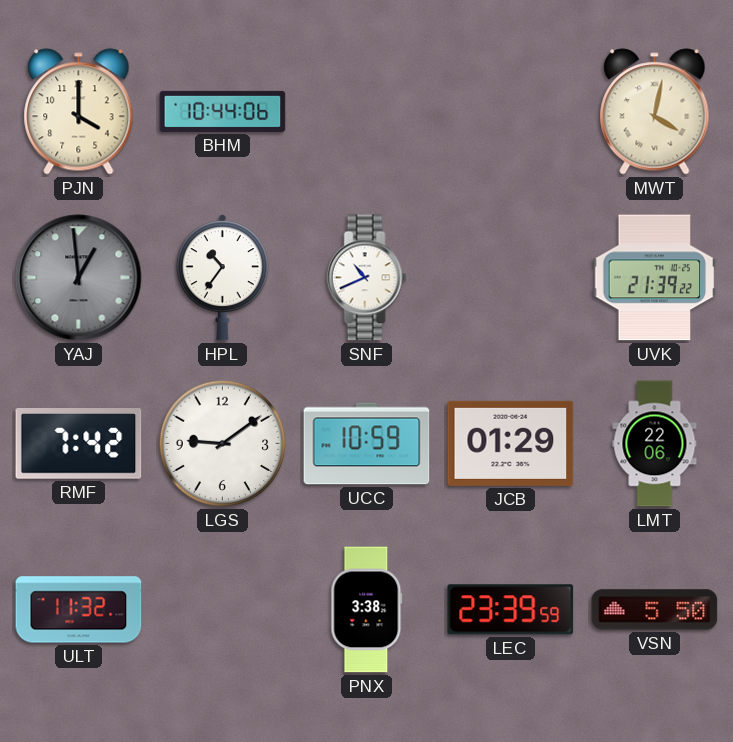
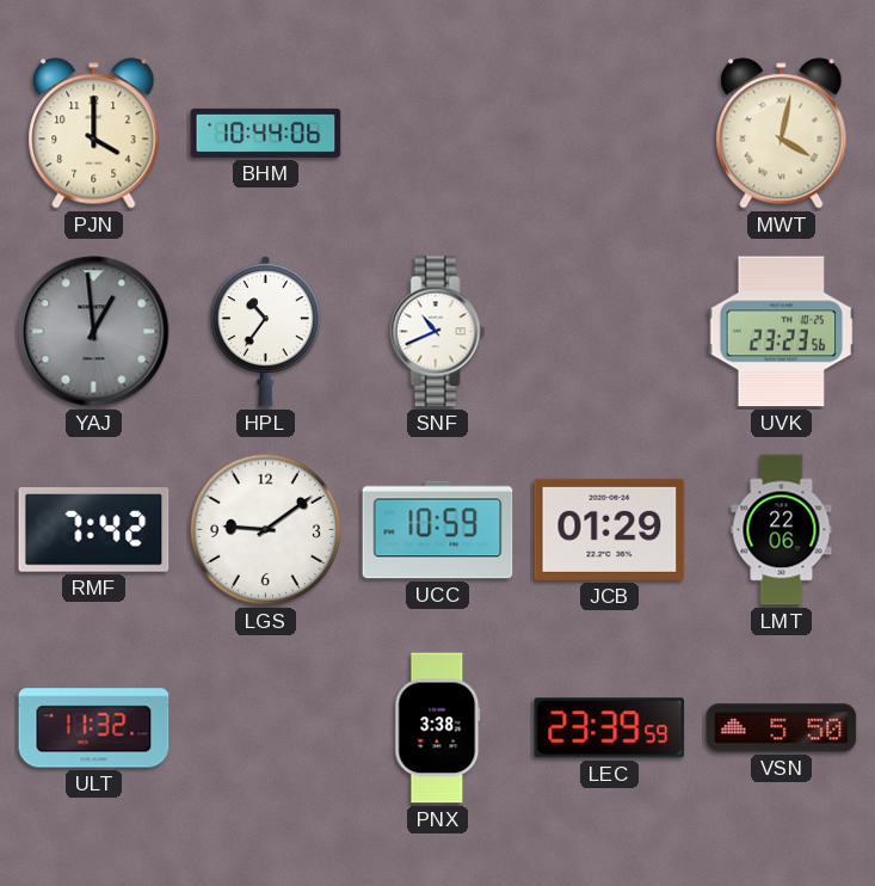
UVK: 21:39 -> 23:23
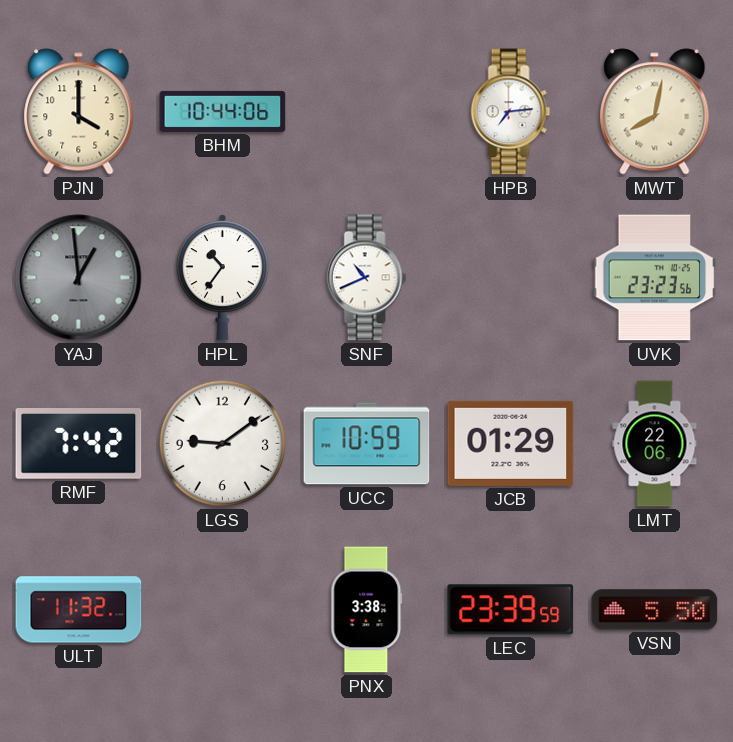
HPB: none -> 7:14
MWT: 4:02 -> 8:02
